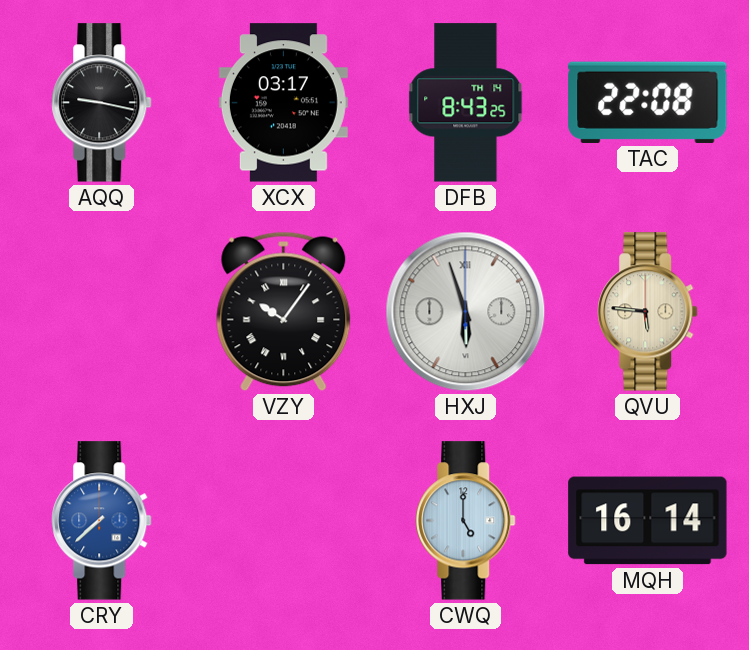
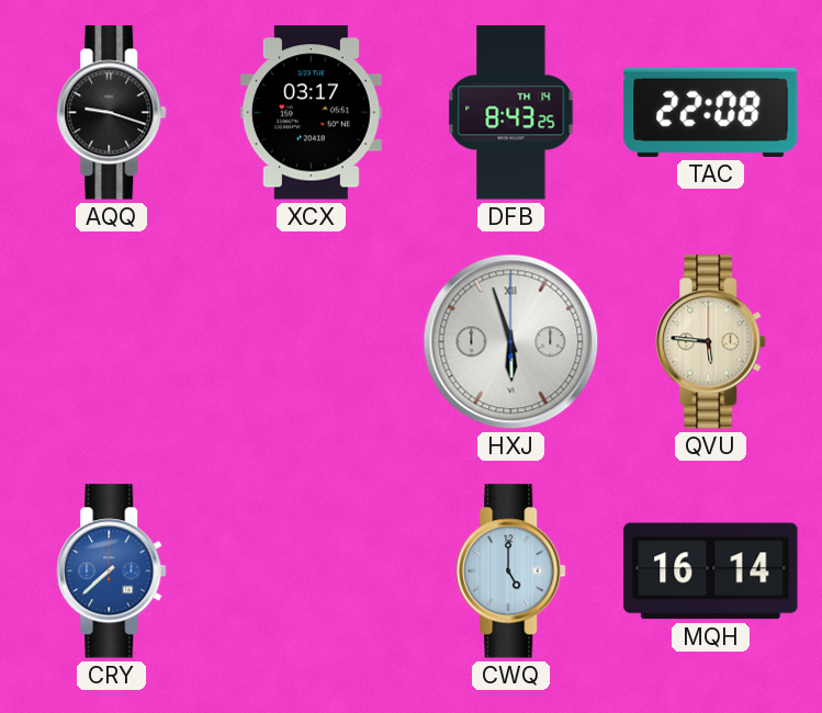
AQQ: 9:17 -> 9:18
VZY: 10:06 -> none
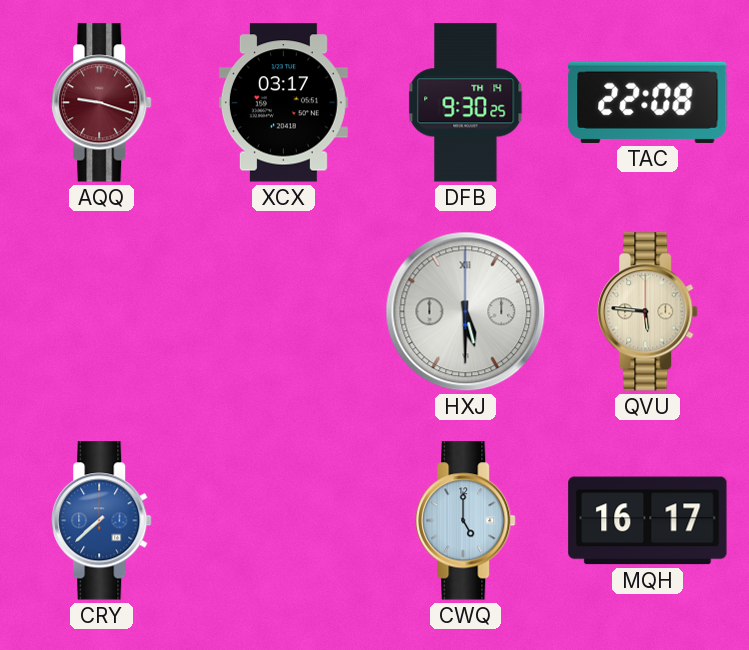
AQQ dial: black -> burgundy
DFB: 8:43 -> 9:30
HXJ: 5:57 -> 5:30
MQH: 16:14 -> 16:17
